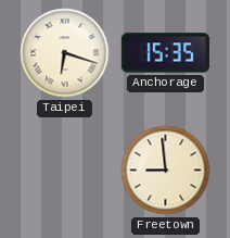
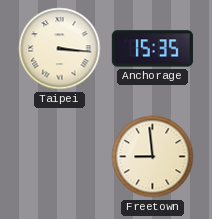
Taipei: 6:18 -> 3:16
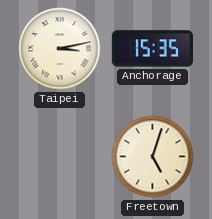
Taipei: 3:16 -> 3:13
Freetown: 8:59 -> 5:03
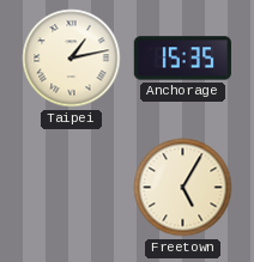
Taipei: 3:13 -> 1:13
Freetown: 5:03 -> 5:05
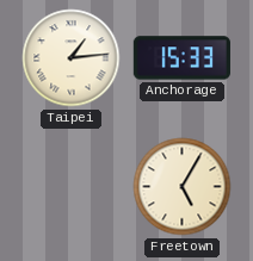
Taipei: 1:13 -> 1:14
Anchorage: 15:35 -> 15:33
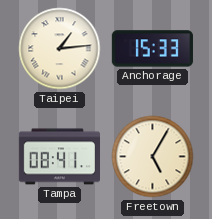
Tampa: none -> 08:41
